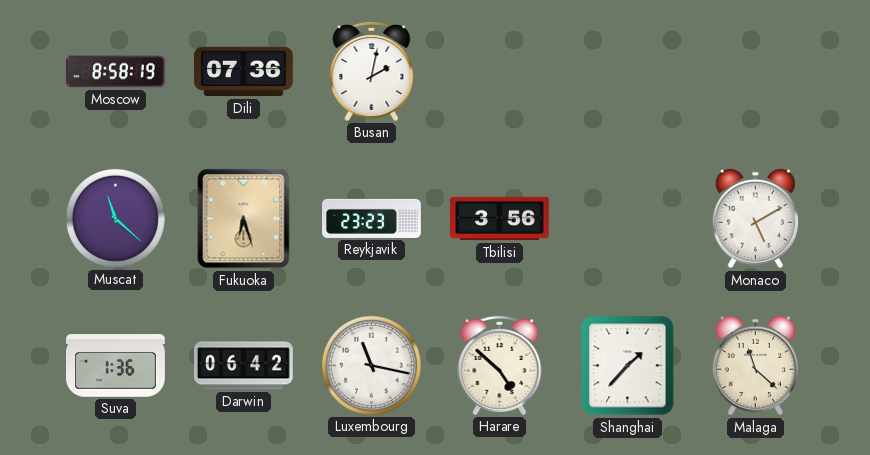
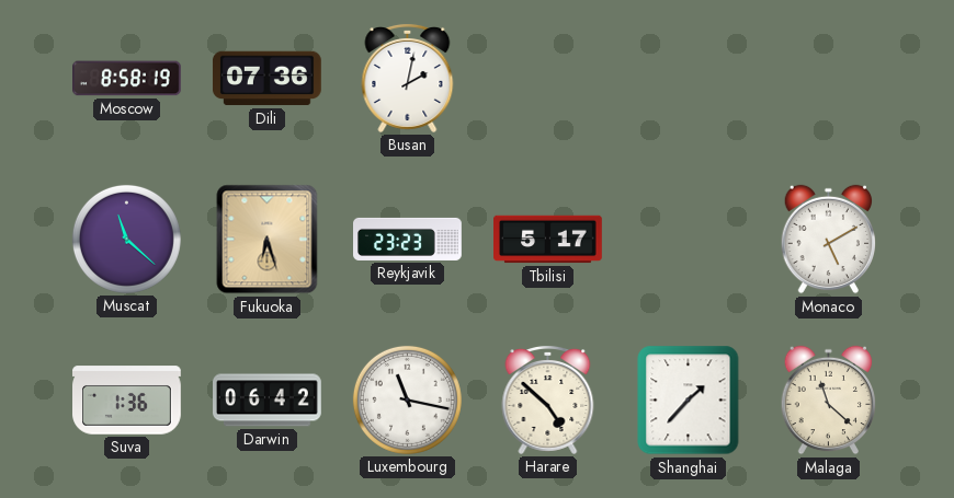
Tbilisi: 3:56 -> 5:17
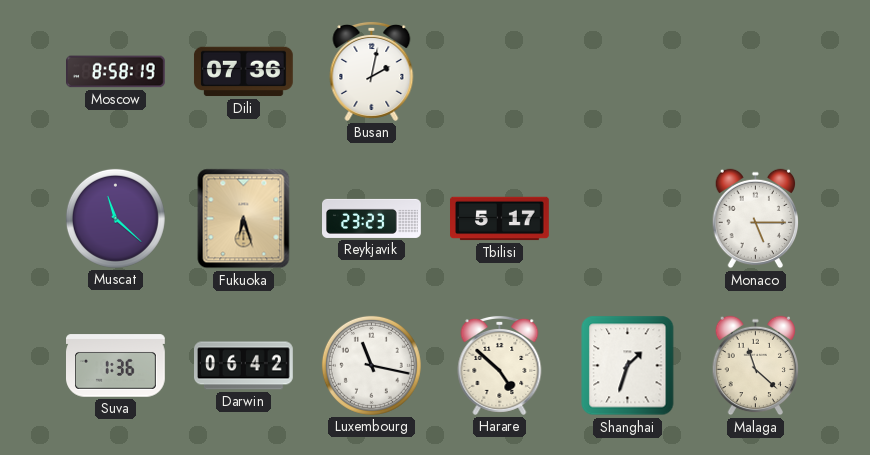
Monaco: 5:10 -> 5:15
Shanghai: 1:37 -> 1:33
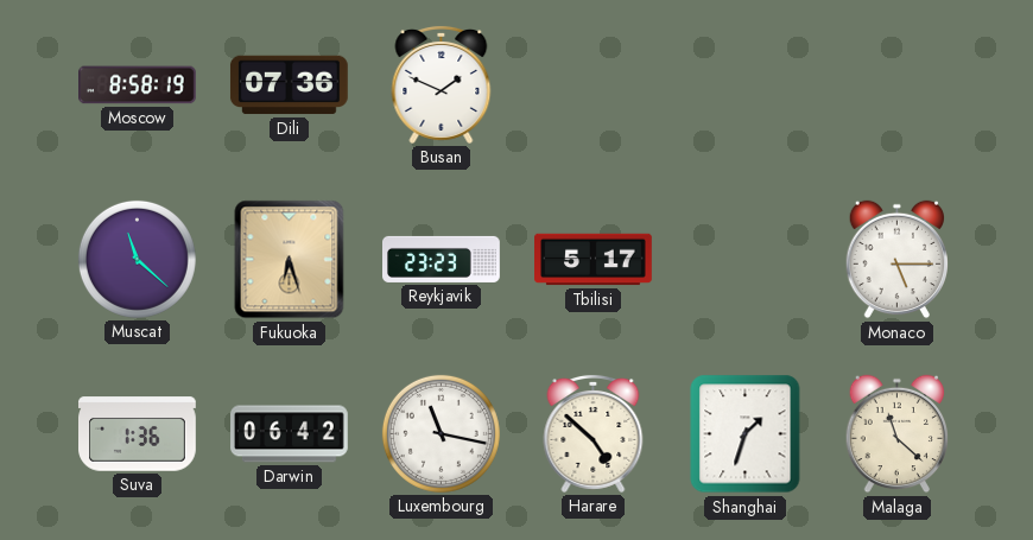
Busan: 2:02 -> 1:49
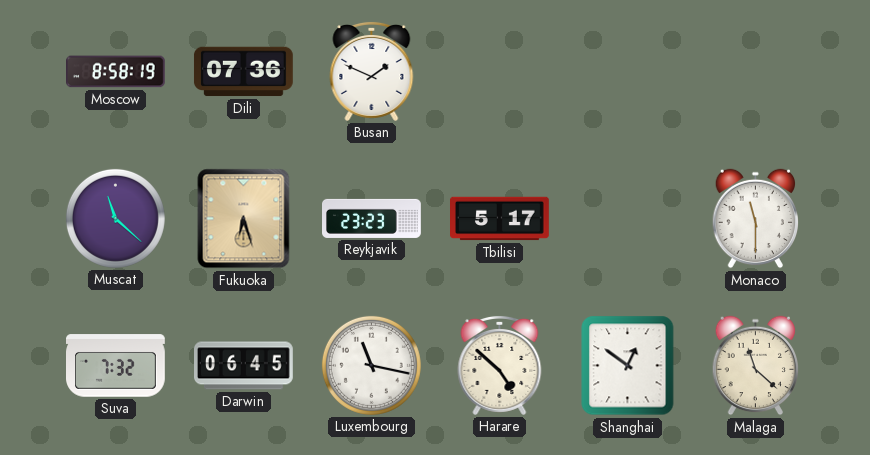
Monaco: 5:15 -> 11:30
Suva: 1:36 -> 7:32
Darwin: 06:42 -> 06:45
Shanghai: 1:33 -> 12:51
